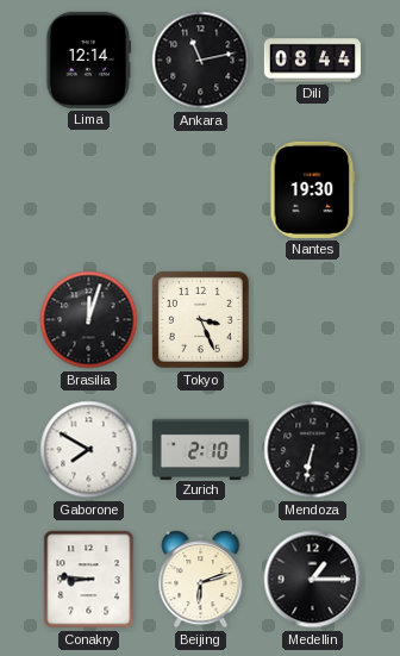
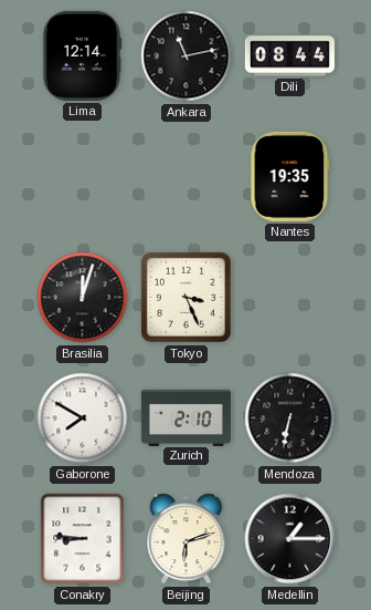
Nantes: 19:30 -> 19:35
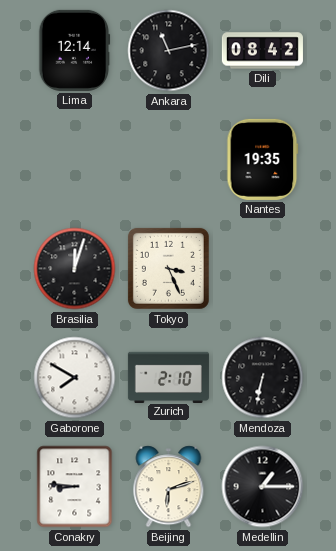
Dili: 08:44 -> 08:42
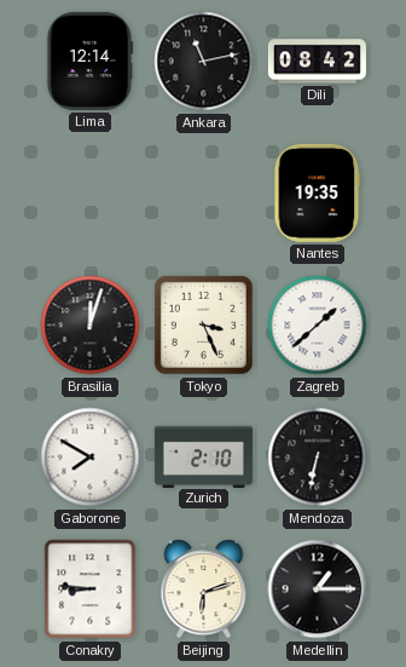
Zagreb: none -> 1:38
